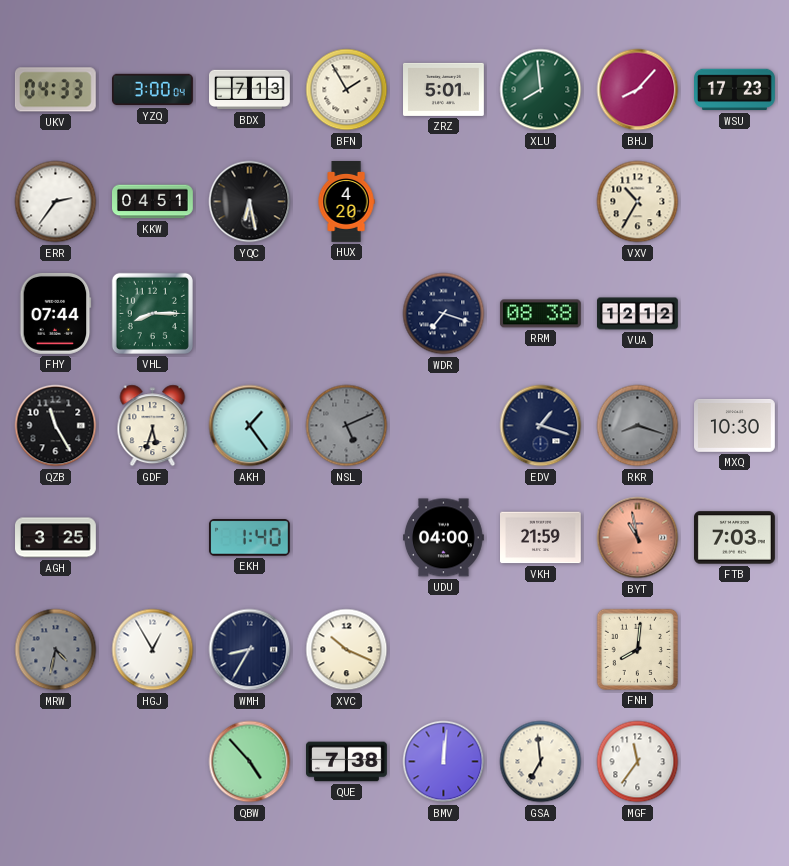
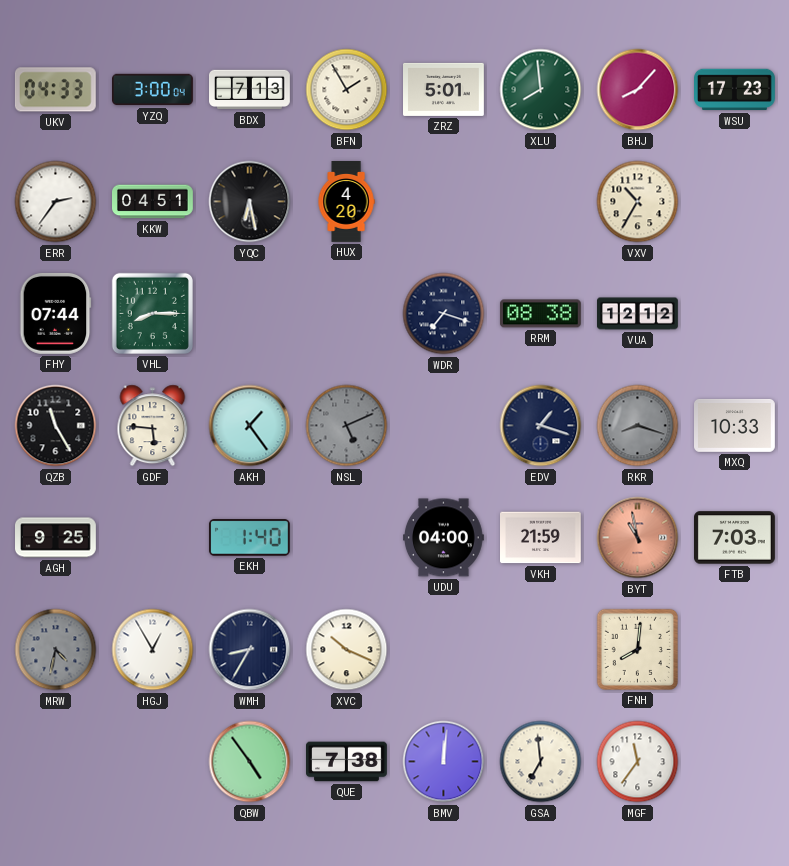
GDF: 5:33 -> 5:46
MXQ: 10:30 -> 10:33
AGH: 3:25 -> 9:25
QBW: 4:53 -> 4:54
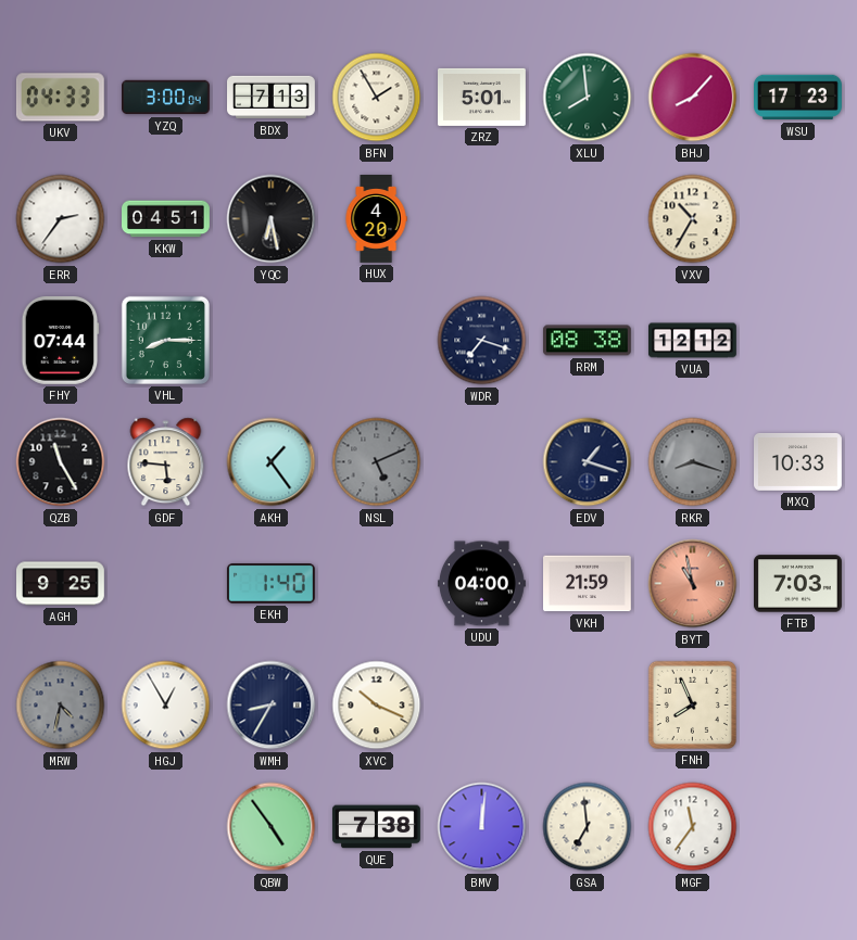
FNH: 8:01 -> 7:56
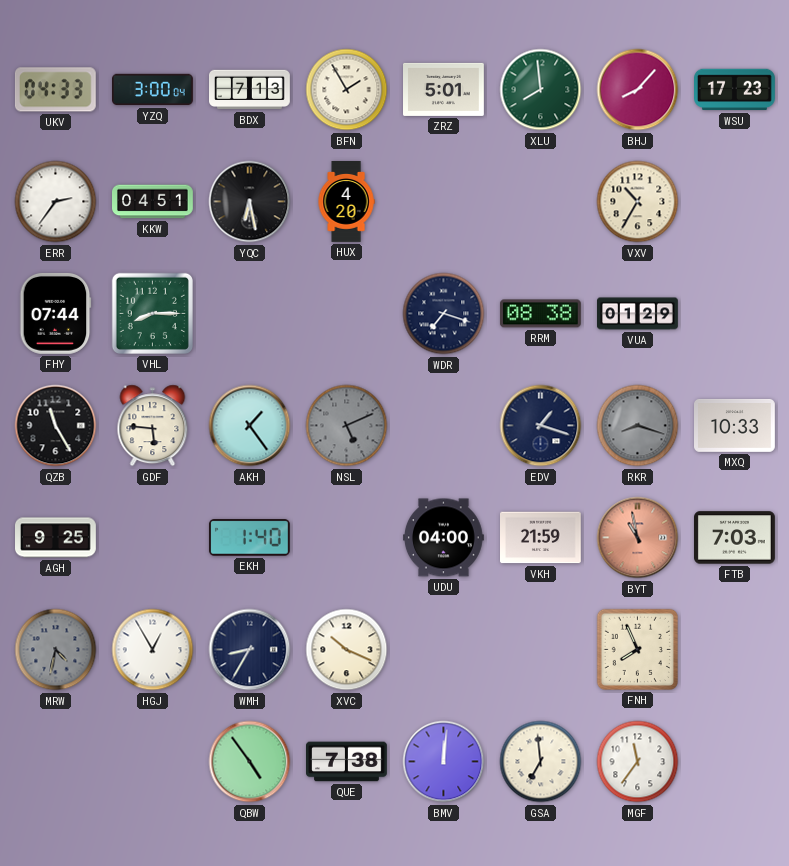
VUA: 12:12 -> 01:29
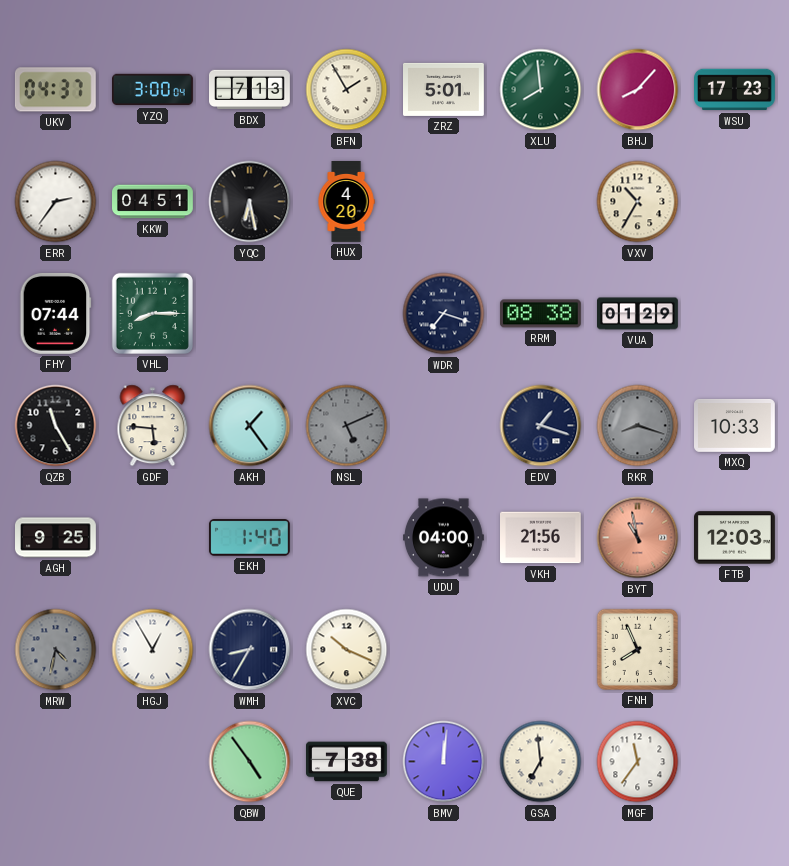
UKV: 04:33 -> 04:37
VKH: 21:59 -> 21:56
FTB: 7:03 -> 12:03
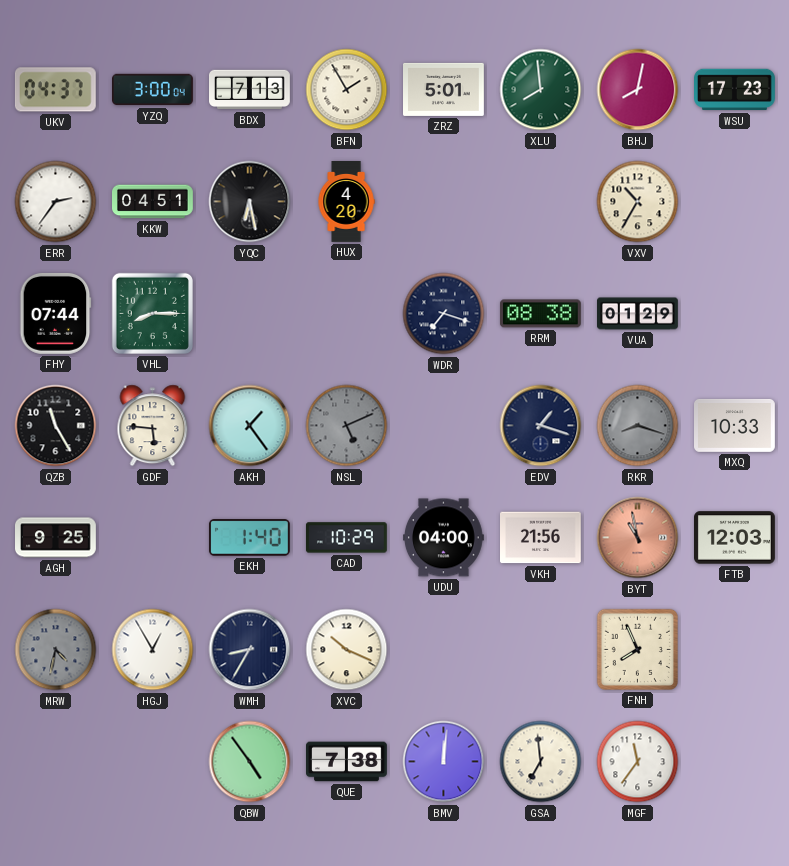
BHJ: 8:07 -> 8:02
CAD: none -> 10:29
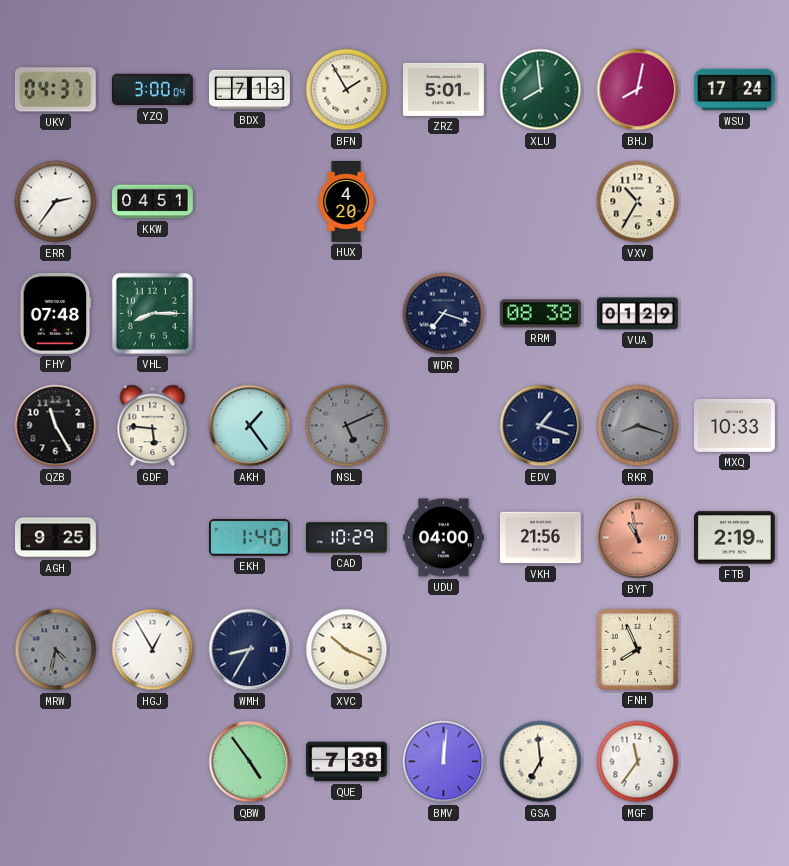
WSU: 17:23 -> 17:24
YQC: 6:28 -> none
FHY: 07:44 -> 07:48
FTB: 12:03 -> 2:19
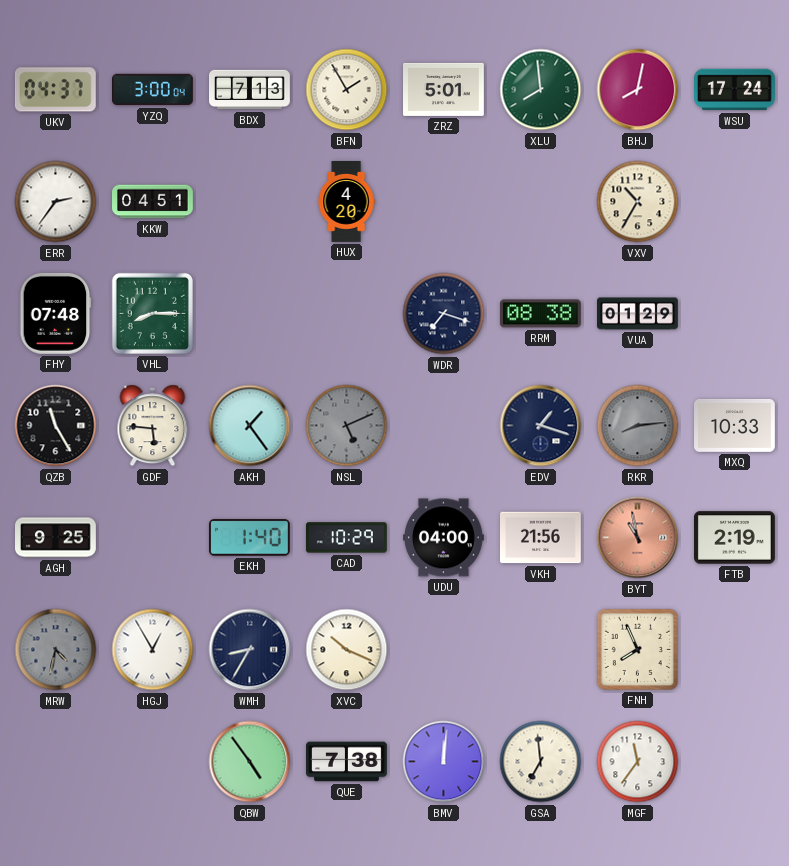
RKR: 8:18 -> 8:14
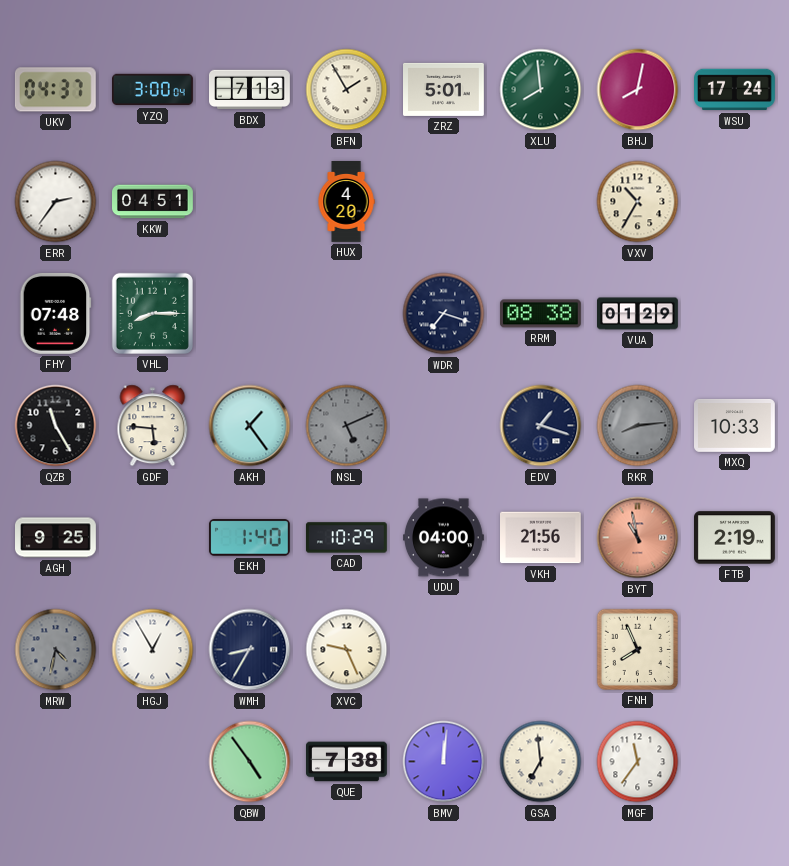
XVC: 10:19 -> 9:26
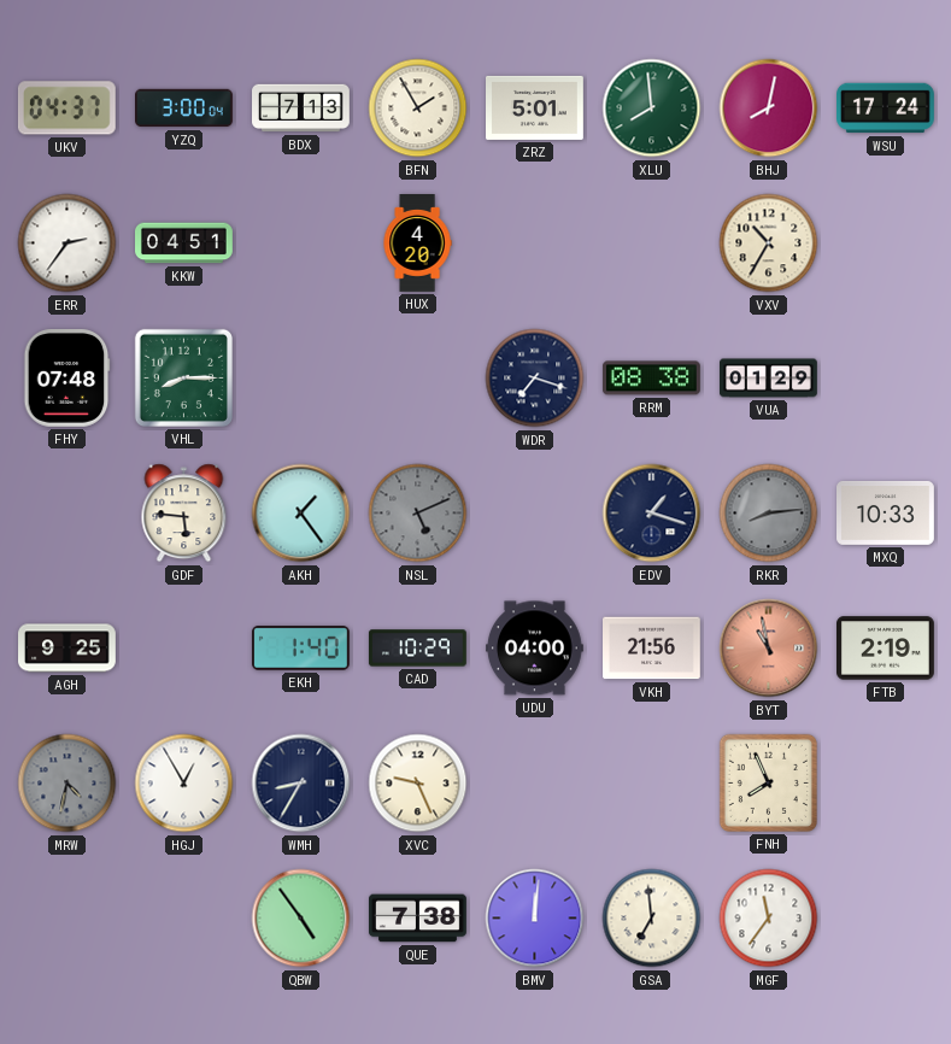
QZB: 11:25 -> none
